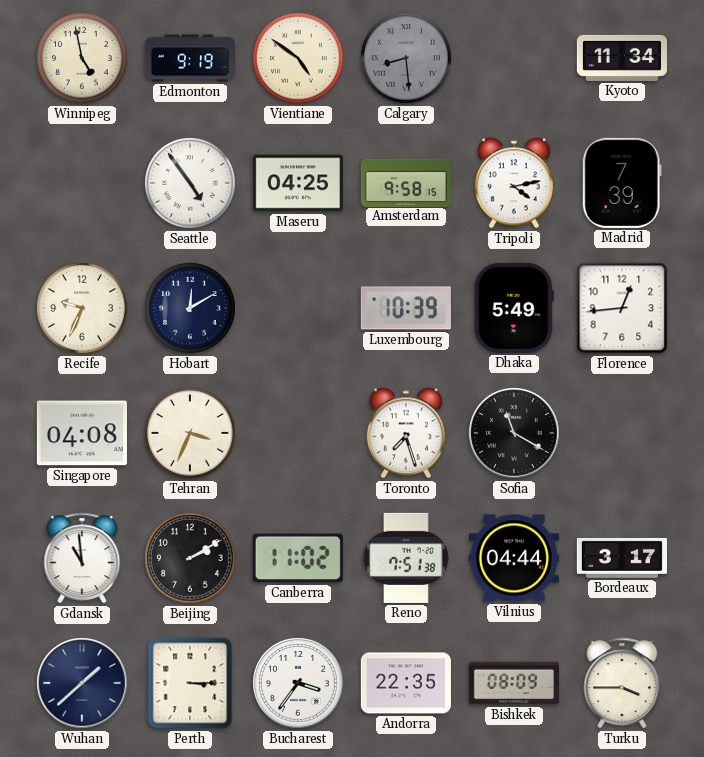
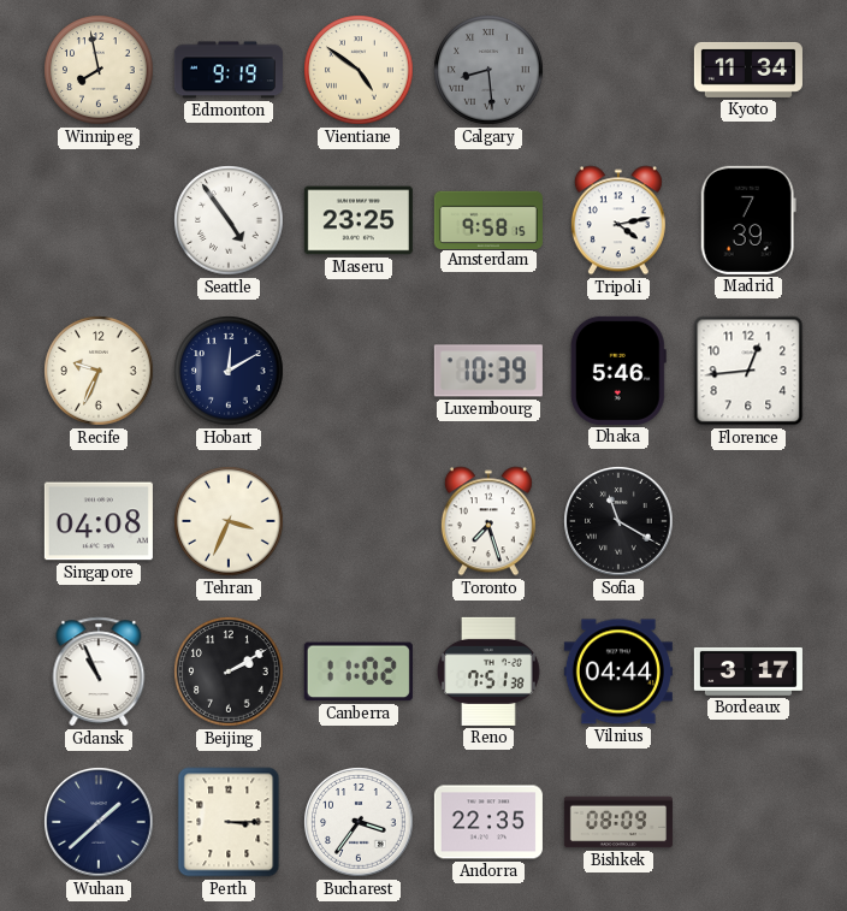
Winnipeg: 4:58 -> 7:58
Maseru: 04:25 -> 23:25
Dhaka: 5:49 -> 5:46
Gdansk: 10:59 -> 10:56
Turku: 3:45 -> none
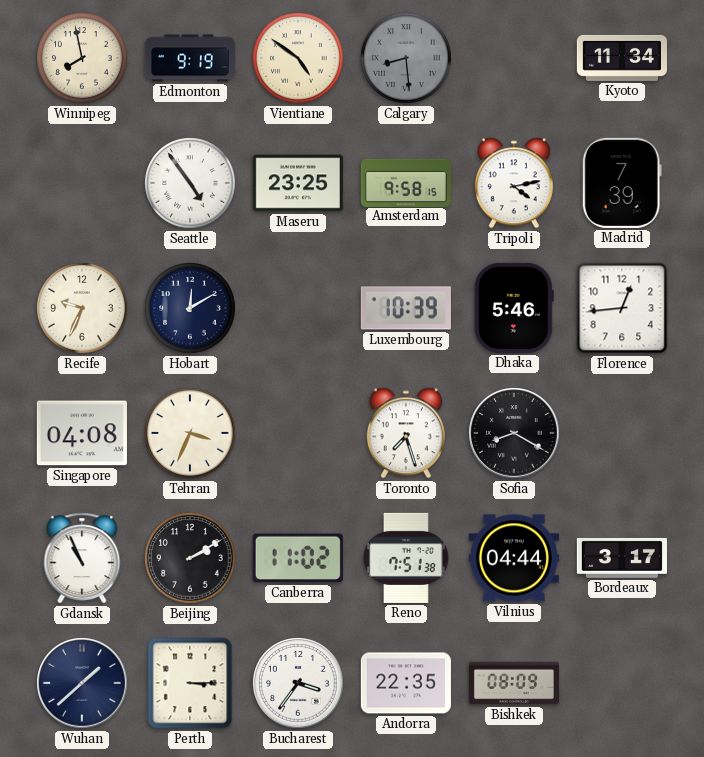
Sofia: 11:20 -> 8:20
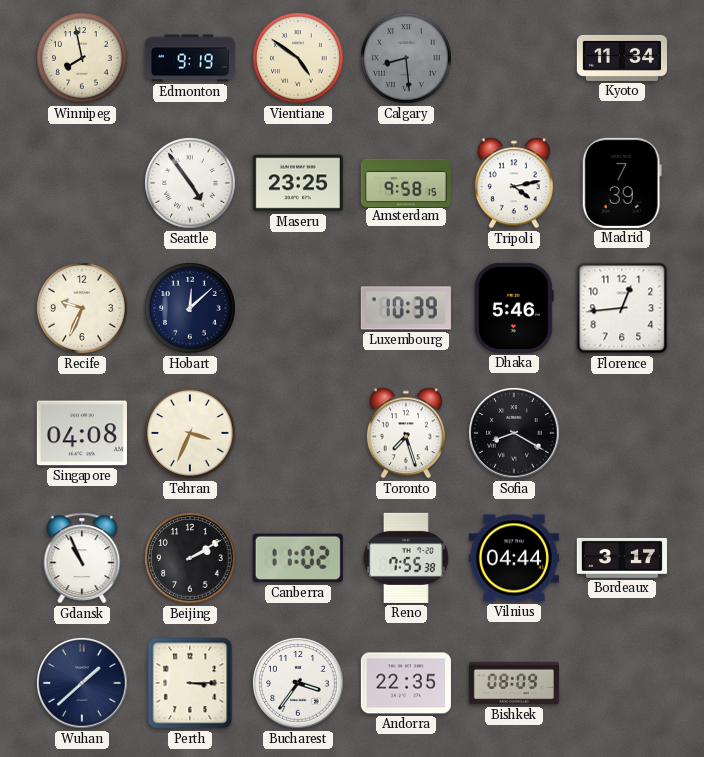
Hobart: 12:10 -> 12:08
Reno: 7:51 -> 7:55
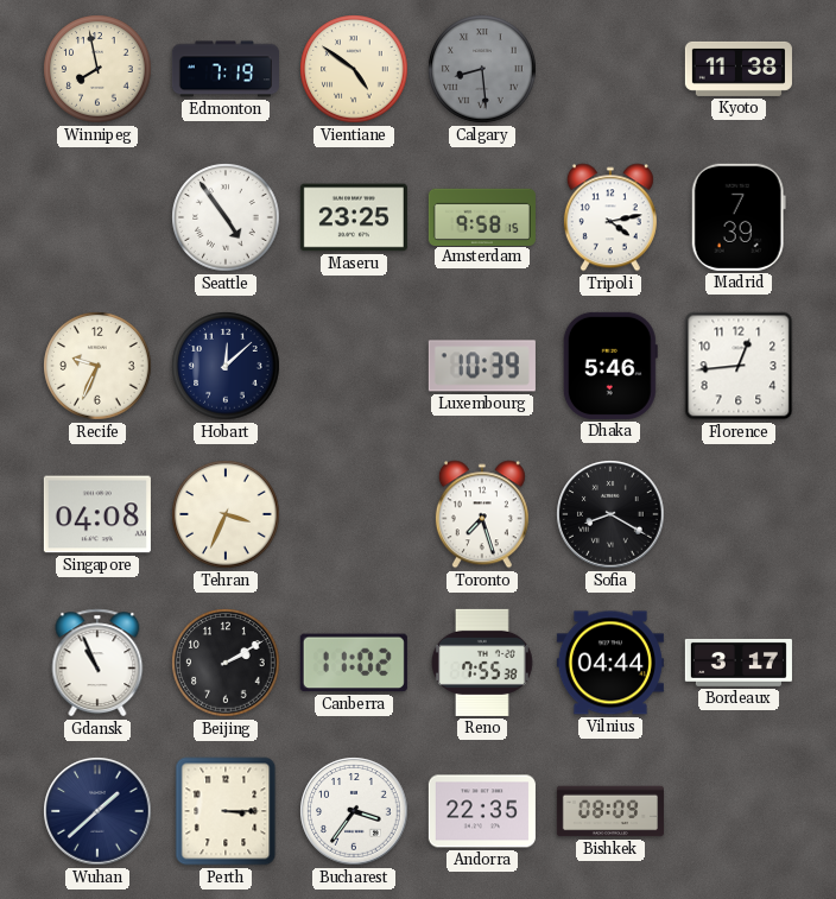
Edmonton: 9:19 -> 7:19
Kyoto: 11:34 -> 11:38
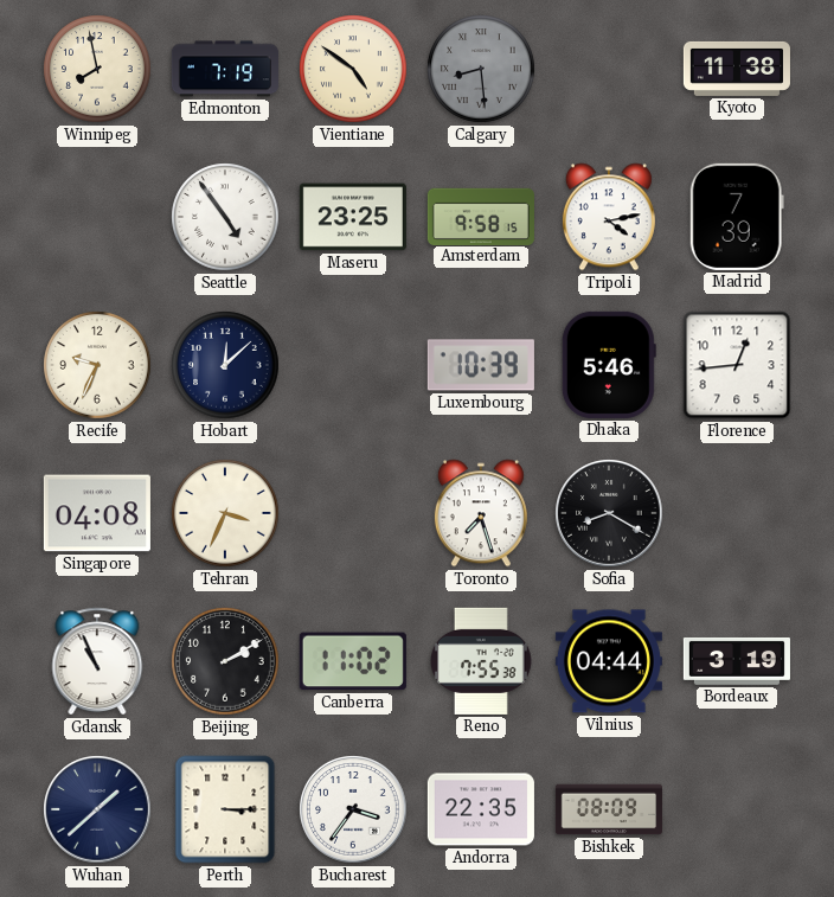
Bordeaux: 3:17 -> 3:19
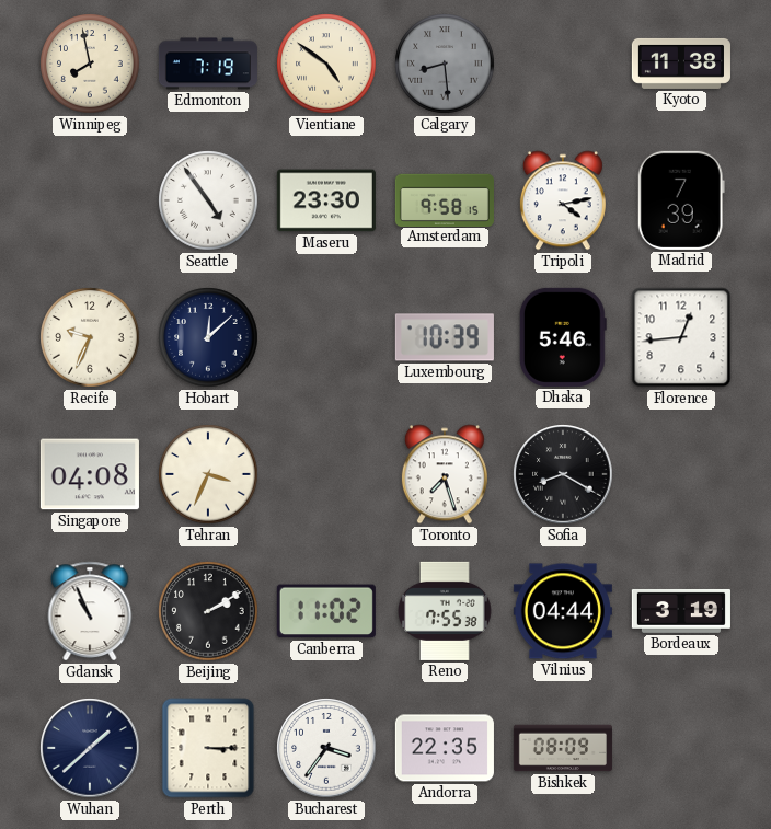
Maseru: 23:25 -> 23:30
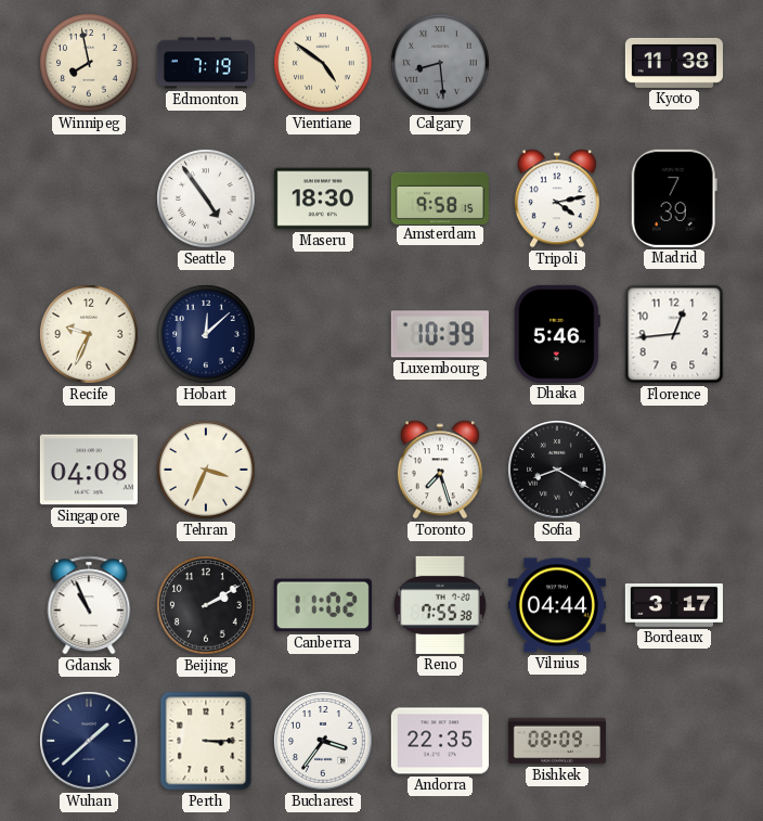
Maseru: 23:30 -> 18:30
Bordeaux: 3:19 -> 3:17
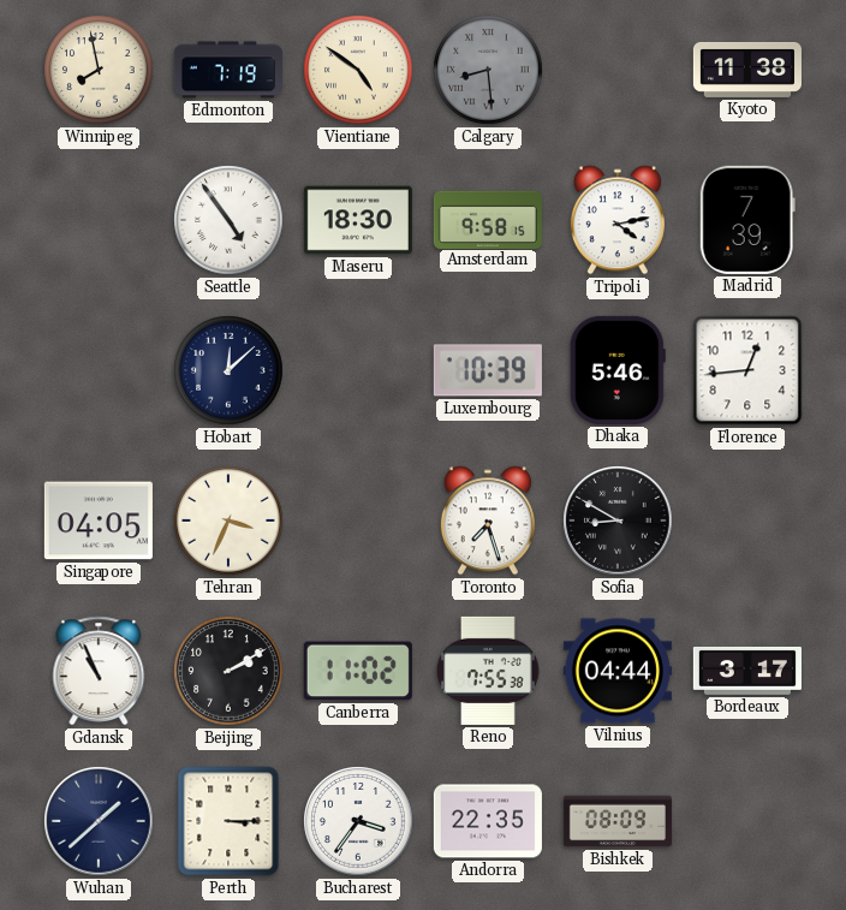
Recife: 9:34 -> none
Singapore: 04:08 -> 04:05
Sofia: 8:20 -> 8:50
